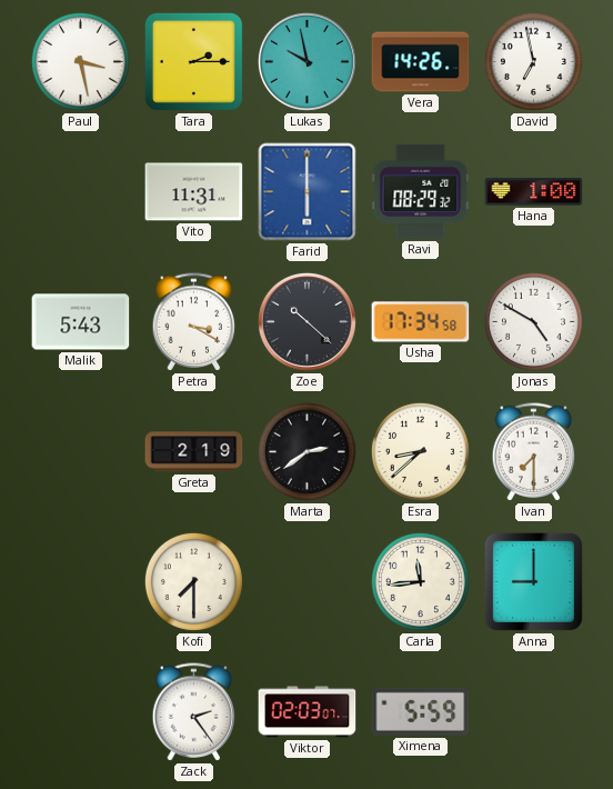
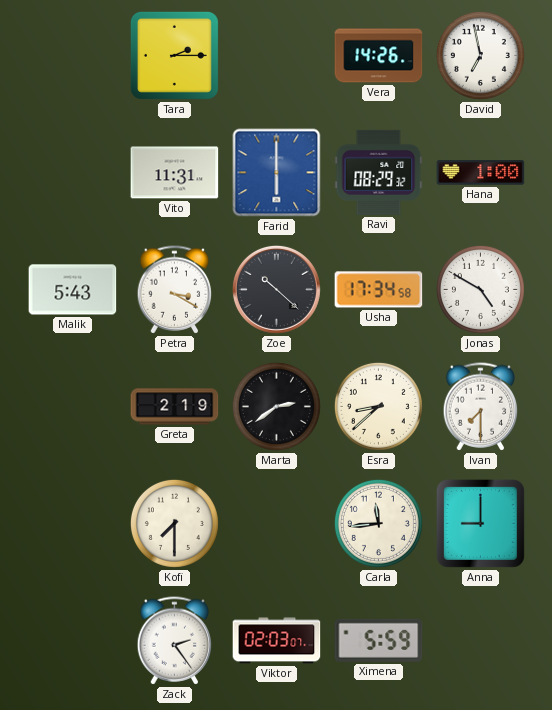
Paul: 3:28 -> none
Lukas: 9:58 -> none
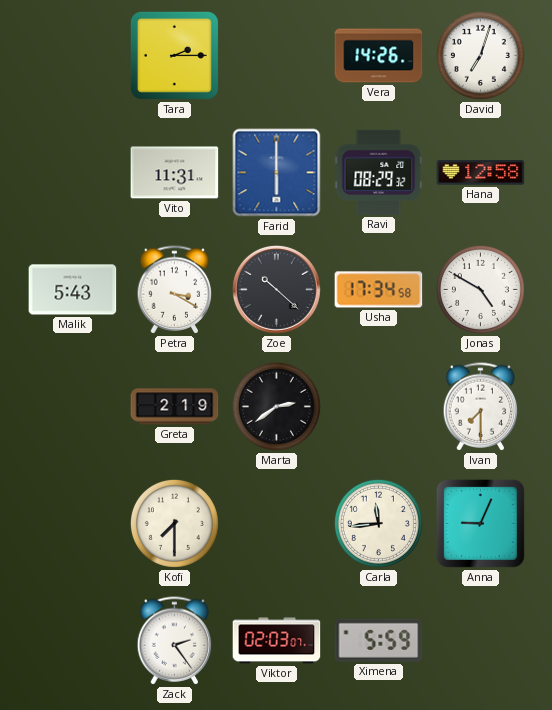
David: 6:58 -> 7:03
Hana: 1:00 -> 12:58
Esra: 8:38 -> none
Anna: 9:00 -> 9:04
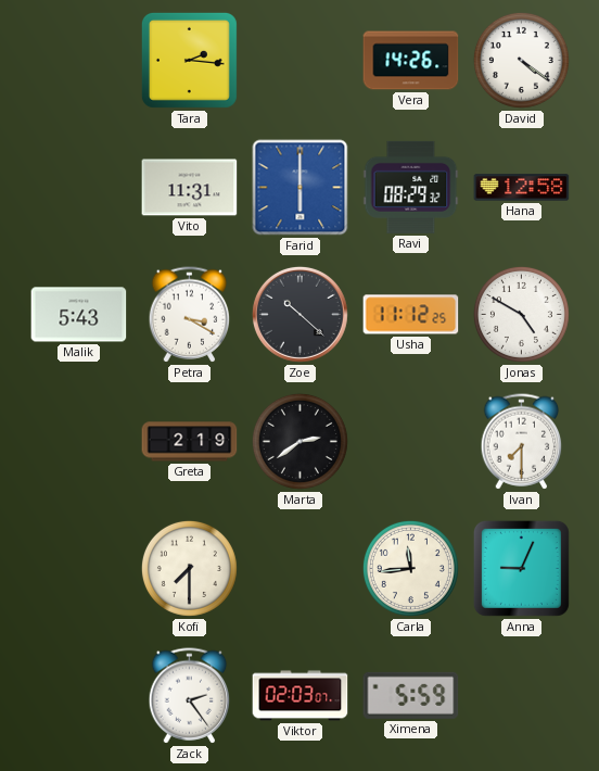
Tara: 2:15 -> 2:16
David: 7:03 -> 4:21
Usha: 17:34 -> 11:12
